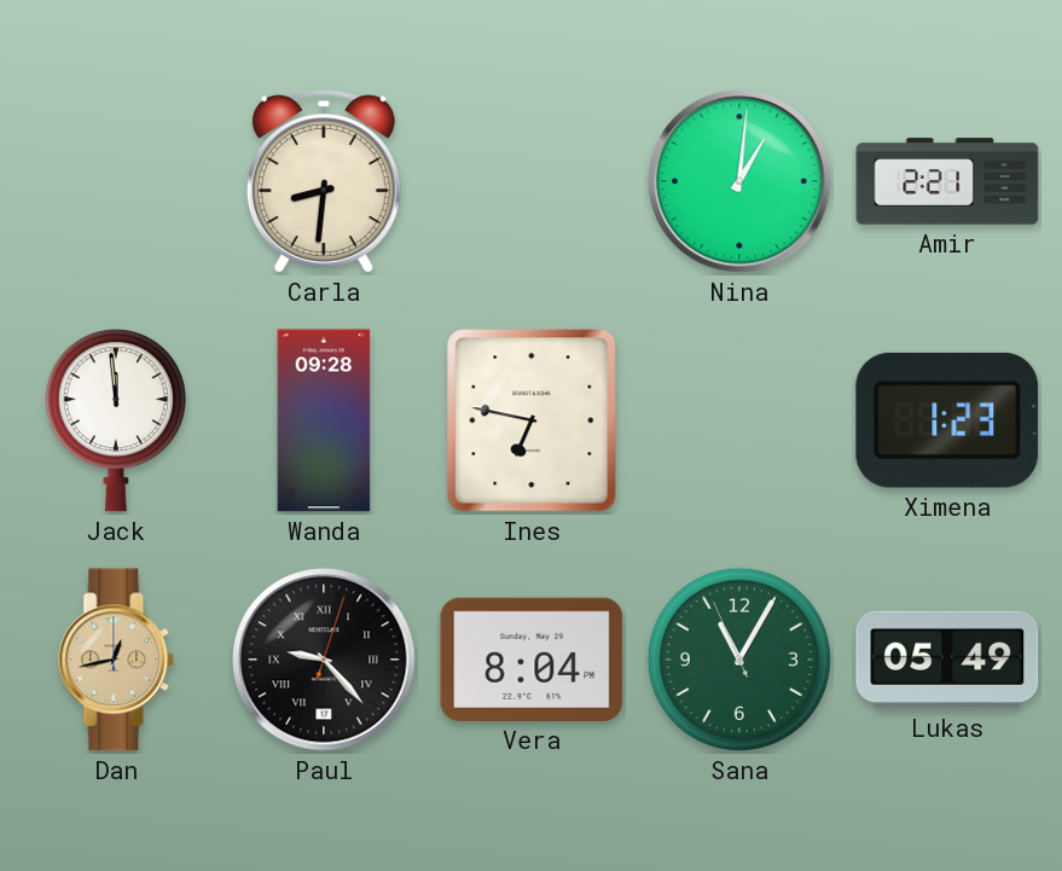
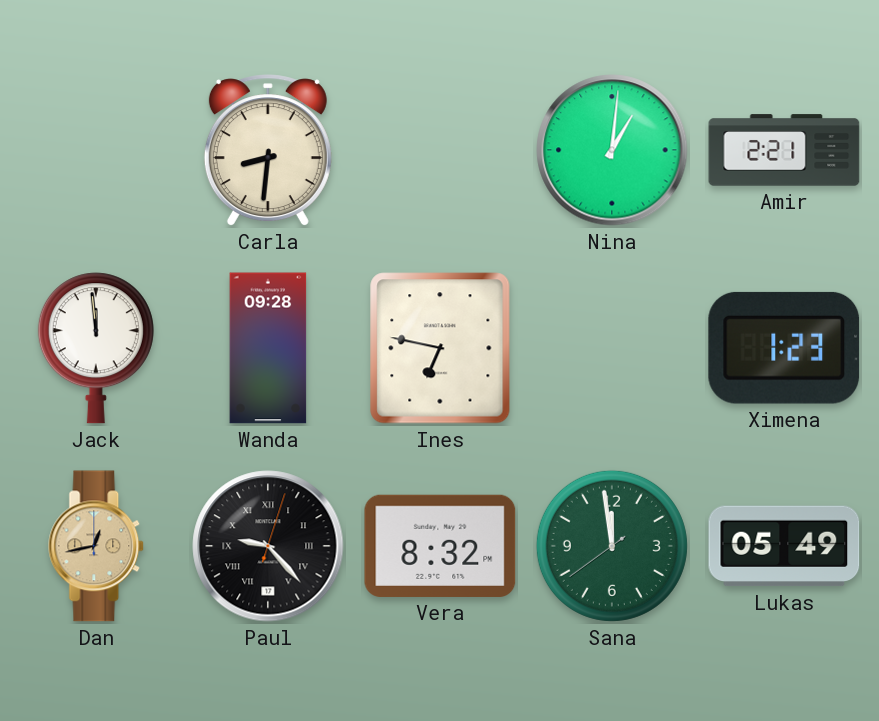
Vera: 8:04 -> 8:32
Sana: 11:04 -> 11:58
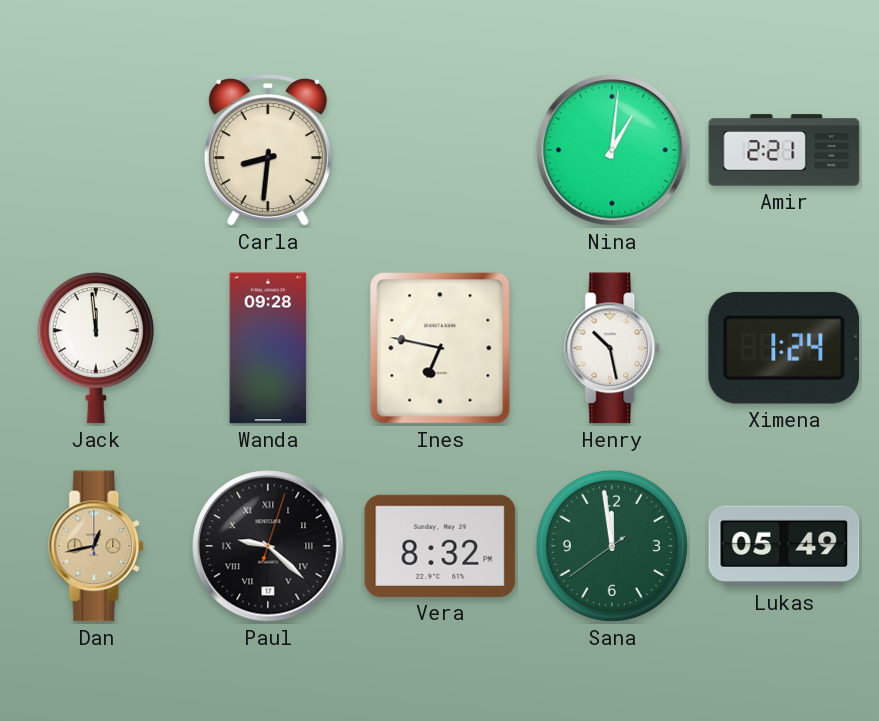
Henry: none -> 10:28
Ximena: 1:23 -> 1:24
Paul: 9:23 -> 9:22
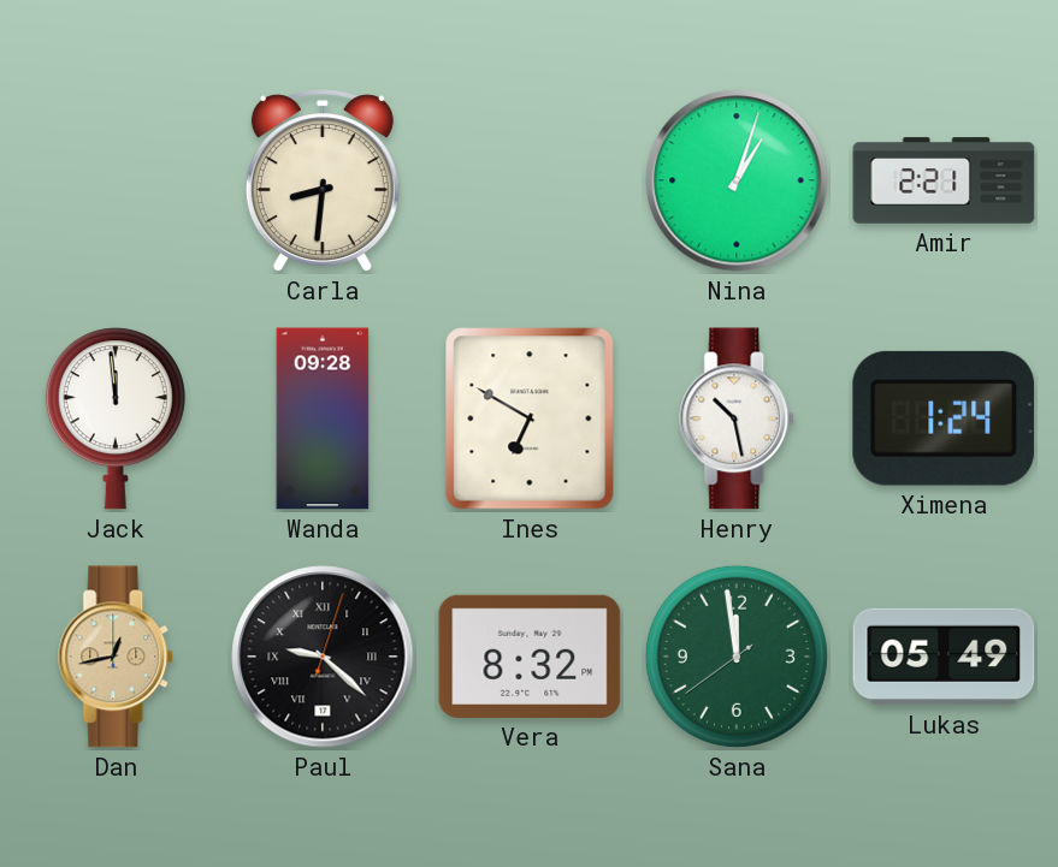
Nina: 1:01 -> 1:03
Ines: 6:47 -> 6:50
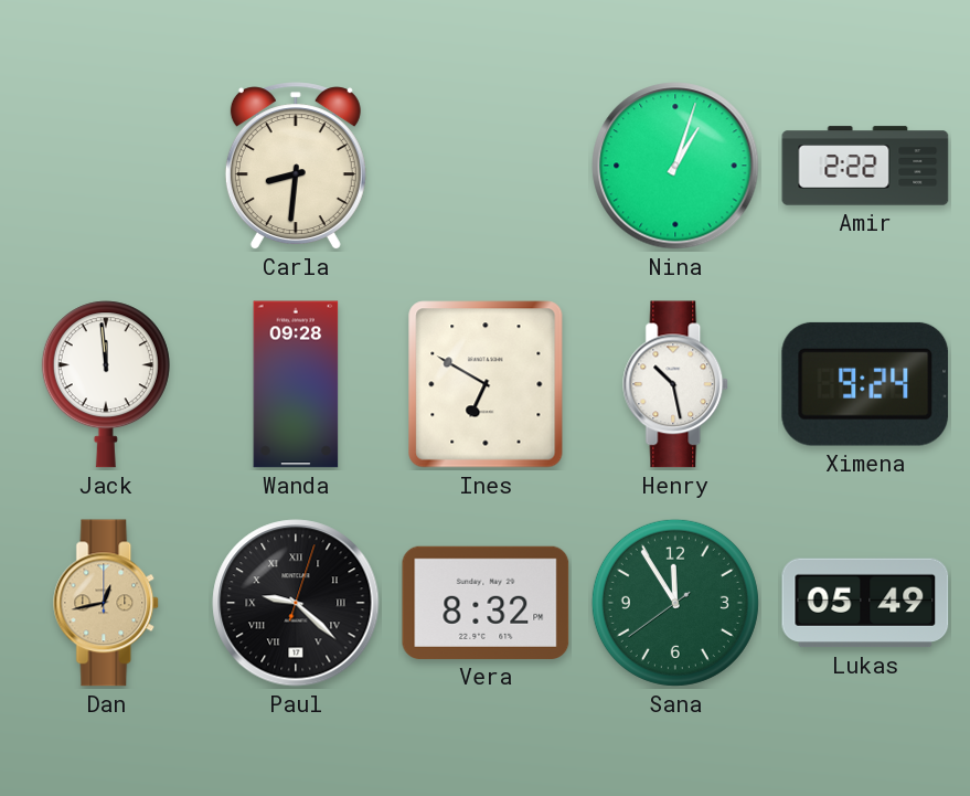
Amir: 2:21 -> 2:22
Ximena: 1:24 -> 9:24
Sana: 11:58 -> 11:54
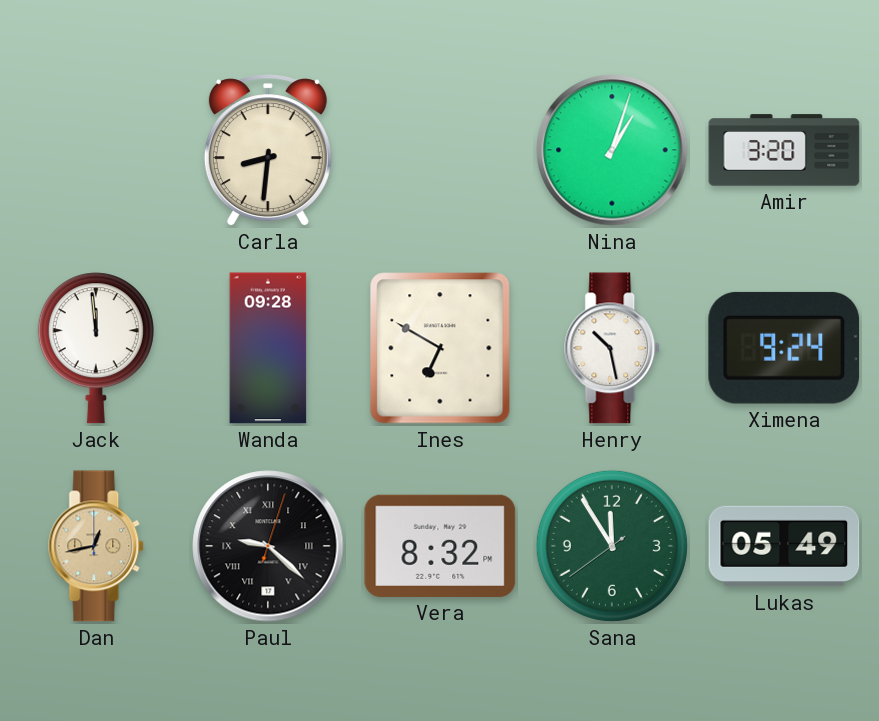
Amir: 2:22 -> 3:20
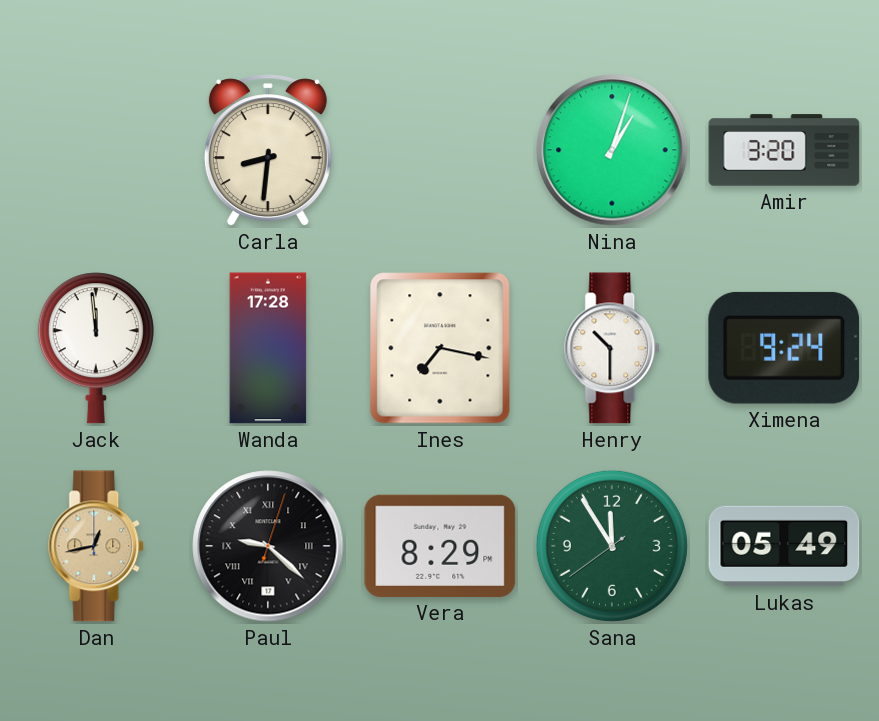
Wanda: 09:28 -> 17:28
Ines: 6:50 -> 7:17
Henry: 10:28 -> 10:30
Vera: 8:32 -> 8:29
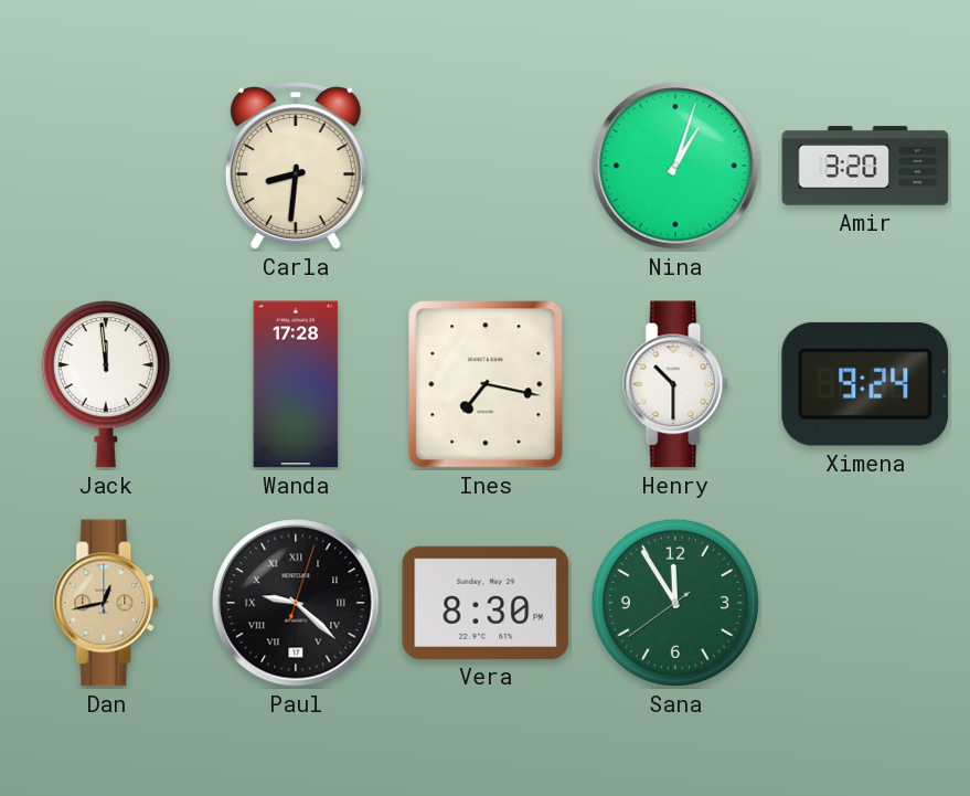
Vera: 8:29 -> 8:30
Lukas: 05:49 -> none
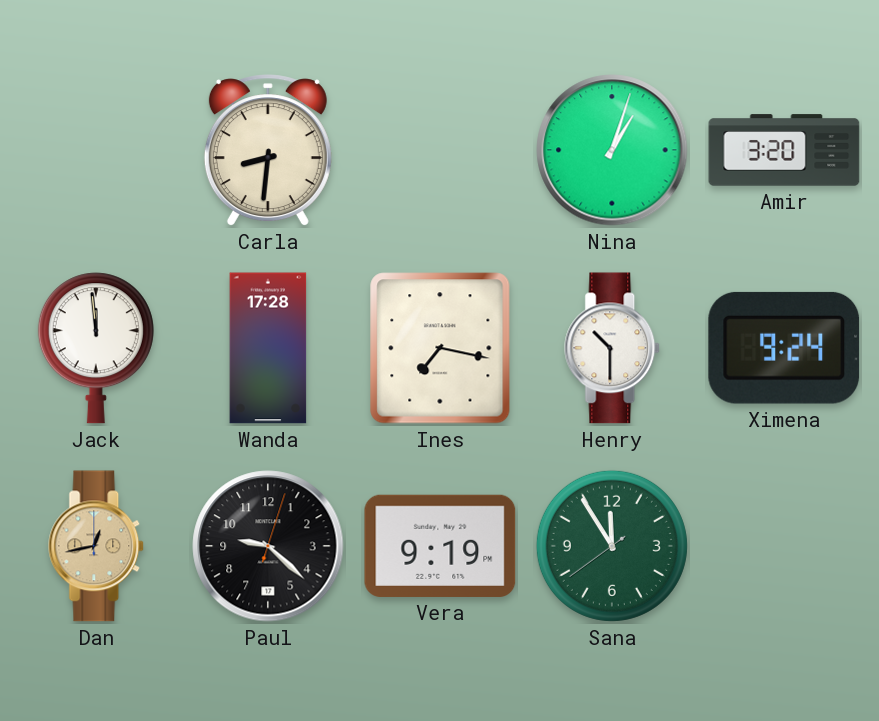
Paul numerals: Roman -> Arabic
Vera: 8:30 -> 9:19
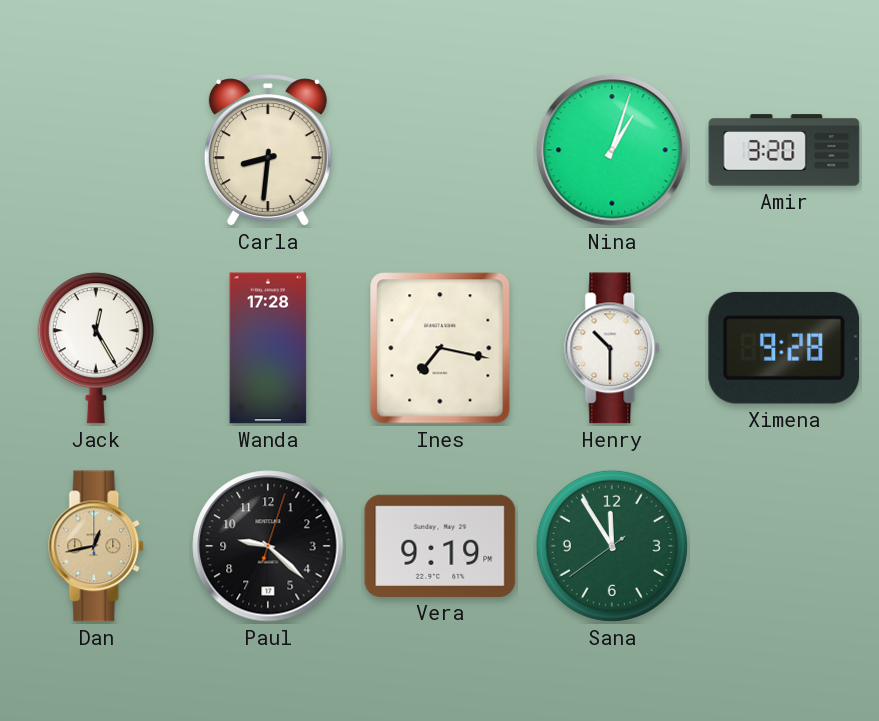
Jack: 11:59 -> 12:25
Ximena: 9:24 -> 9:28
